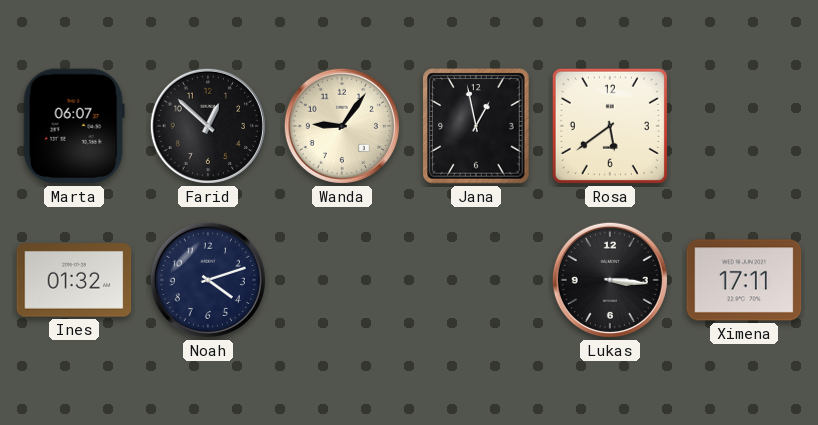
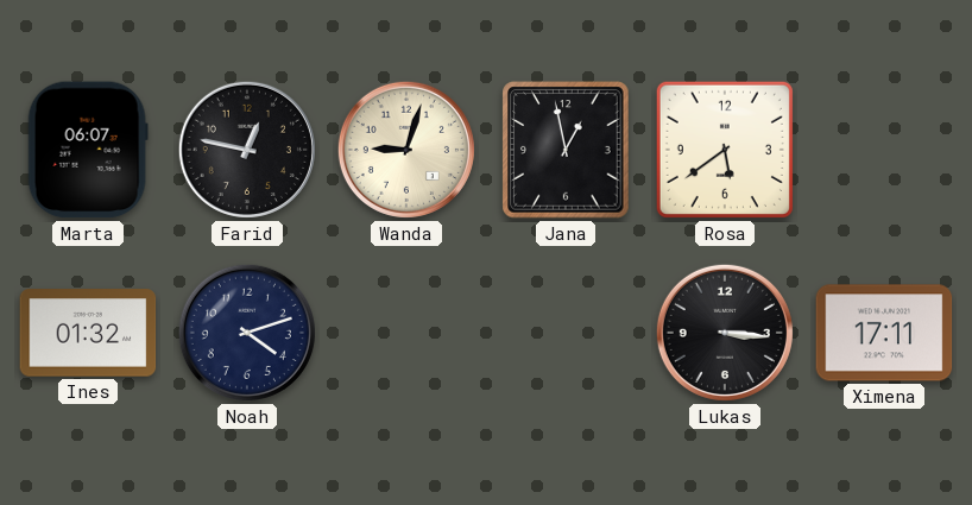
Farid: 12:52 -> 12:47
Wanda: 9:06 -> 9:03
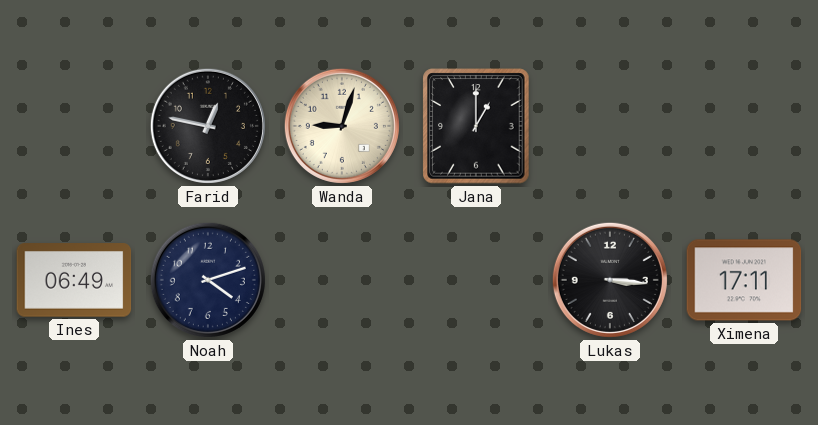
Marta: 06:07 -> none
Jana: 12:58 -> 1:00
Rosa: 5:39 -> none
Ines: 01:32 -> 06:49
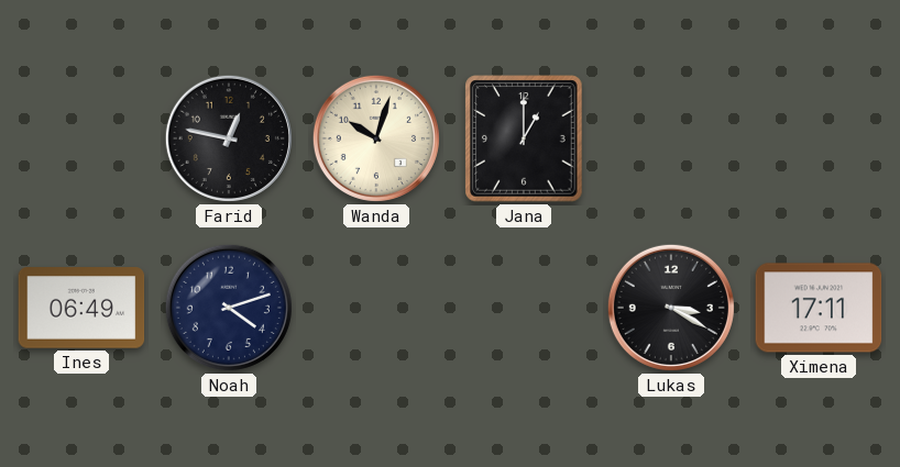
Wanda: 9:03 -> 10:03
Lukas: 3:16 -> 3:20
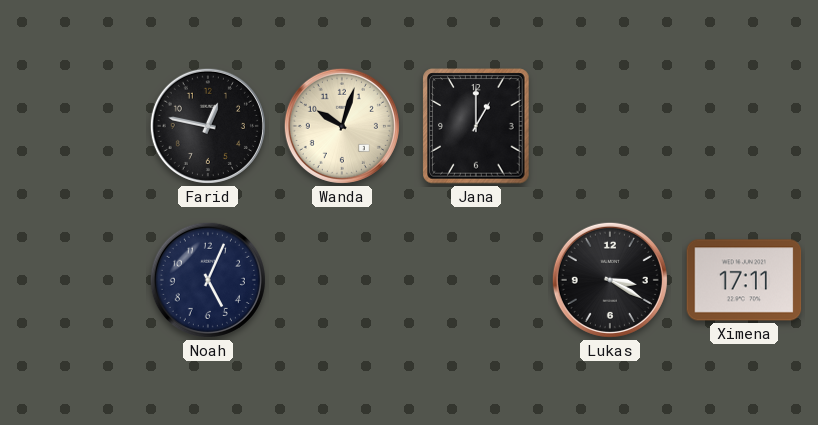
Ines: 06:49 -> none
Noah: 4:12 -> 5:04
